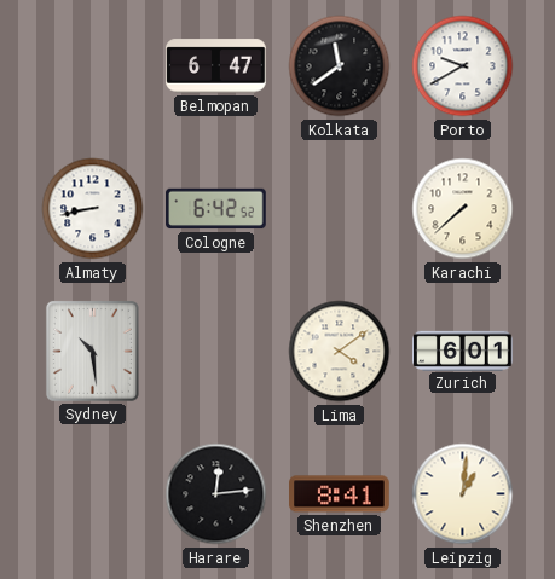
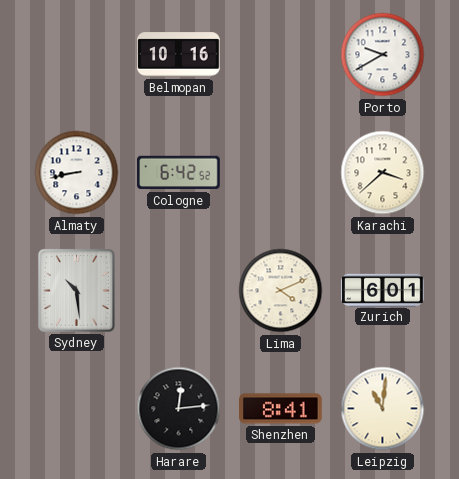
Belmopan: 6:47 -> 10:16
Kolkata: 11:39 -> none
Karachi: 7:38 -> 3:38
Lima: 4:09 -> 4:11
Leipzig: 1:01 -> 11:01
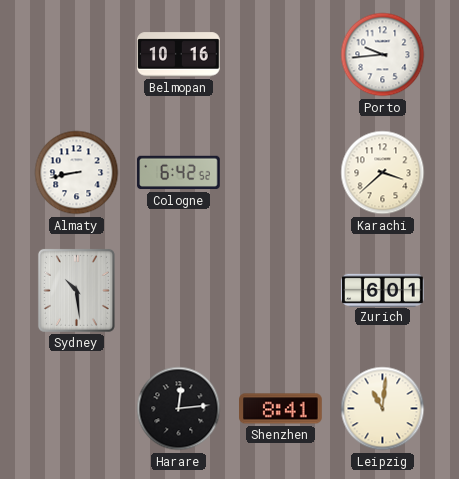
Porto: 9:40 -> 9:44
Lima: 4:11 -> none
